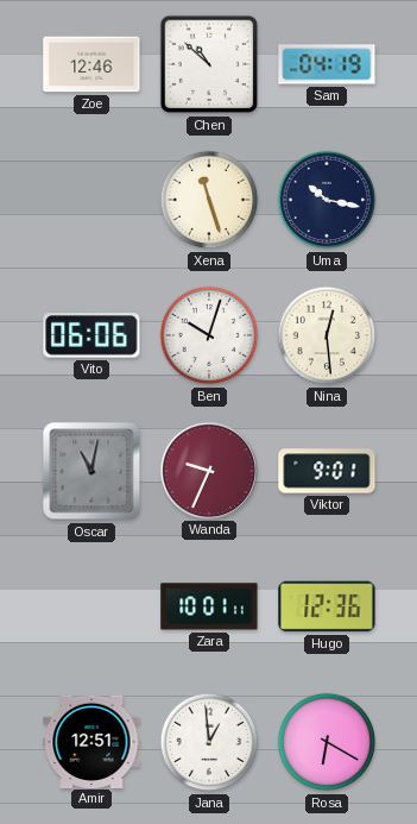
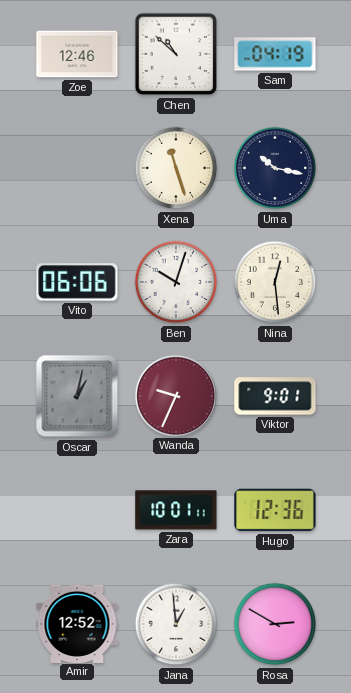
Oscar: 11:02 -> 1:02
Amir: 12:51 -> 12:52
Rosa: 6:20 -> 2:50
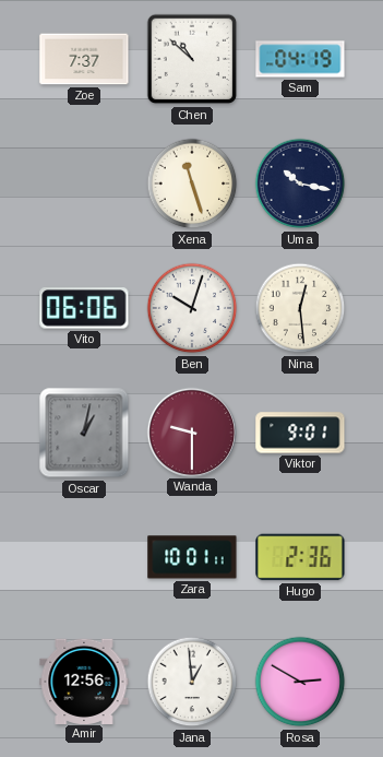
Zoe: 12:46 -> 7:37
Wanda: 9:34 -> 9:30
Hugo: 12:36 -> 2:36
Amir: 12:52 -> 12:56
